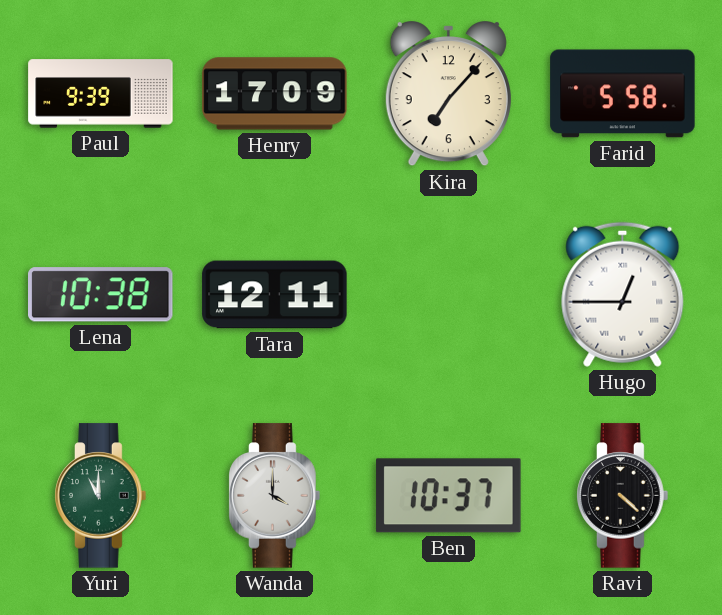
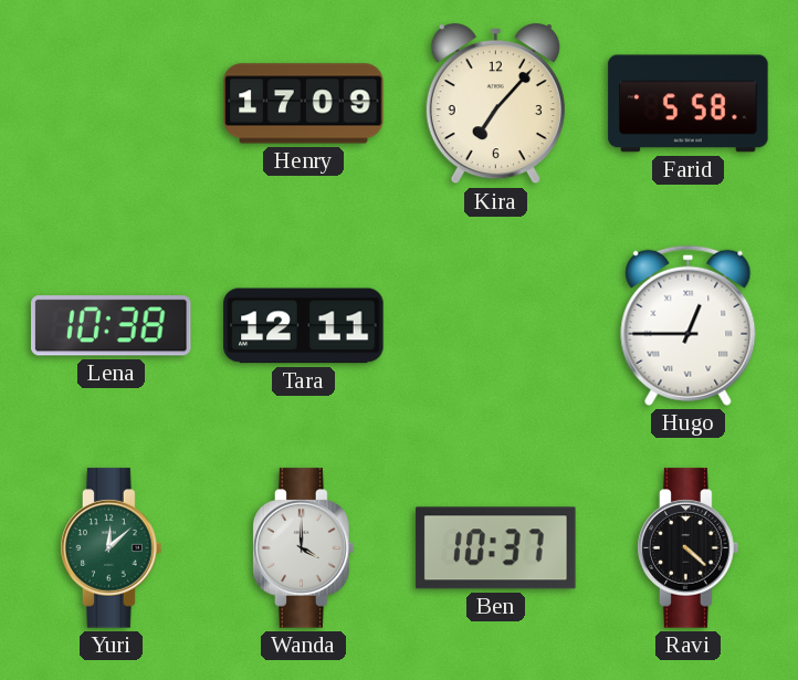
Paul: 9:39 -> none
Yuri: 11:00 -> 12:08
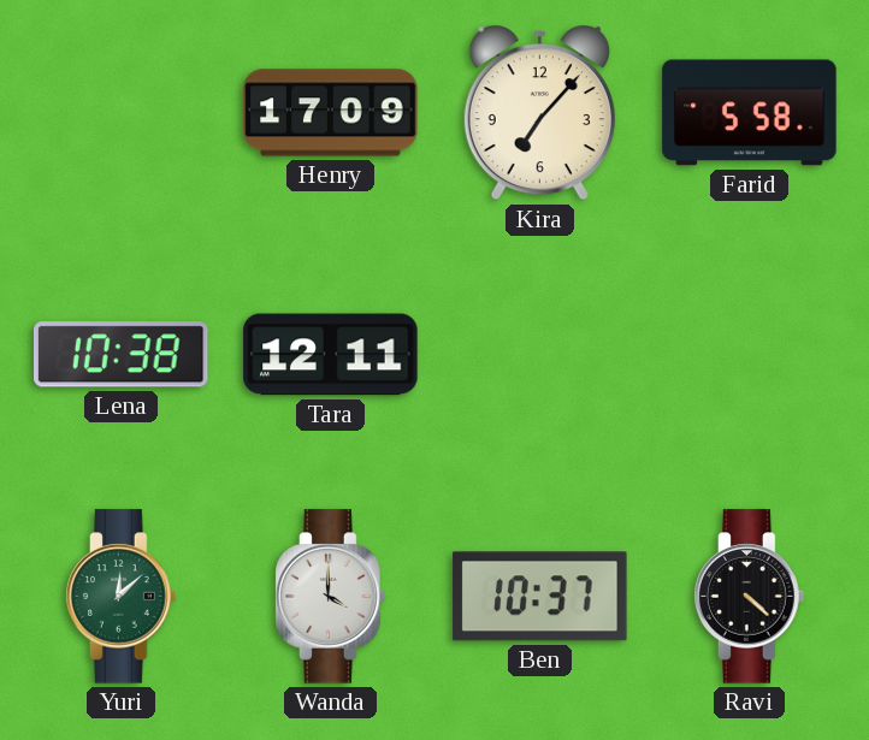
Hugo: 12:45 -> none
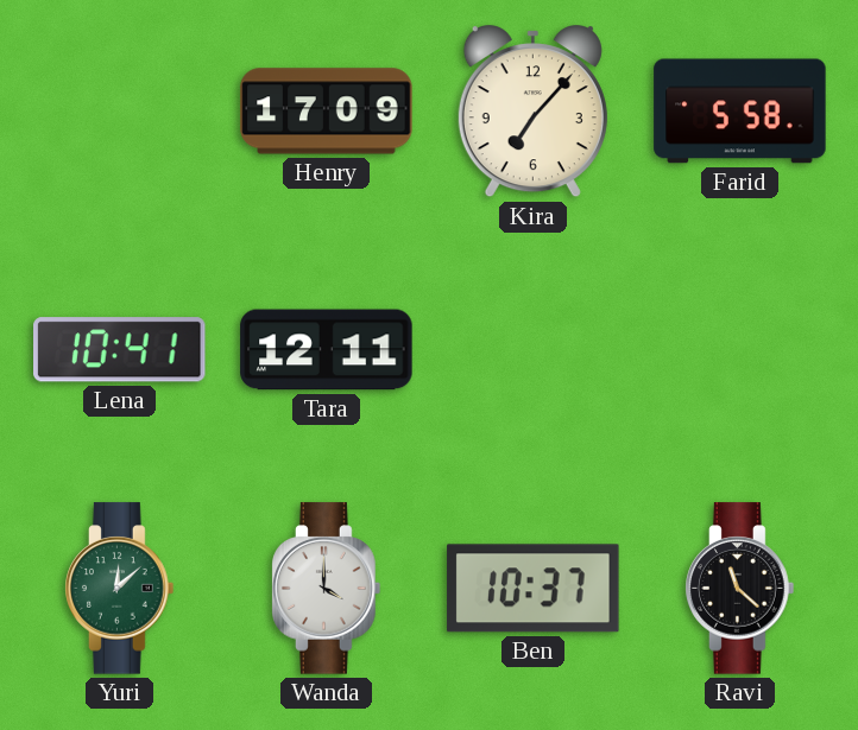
Lena: 10:38 -> 10:41
Ravi: 4:22 -> 11:22
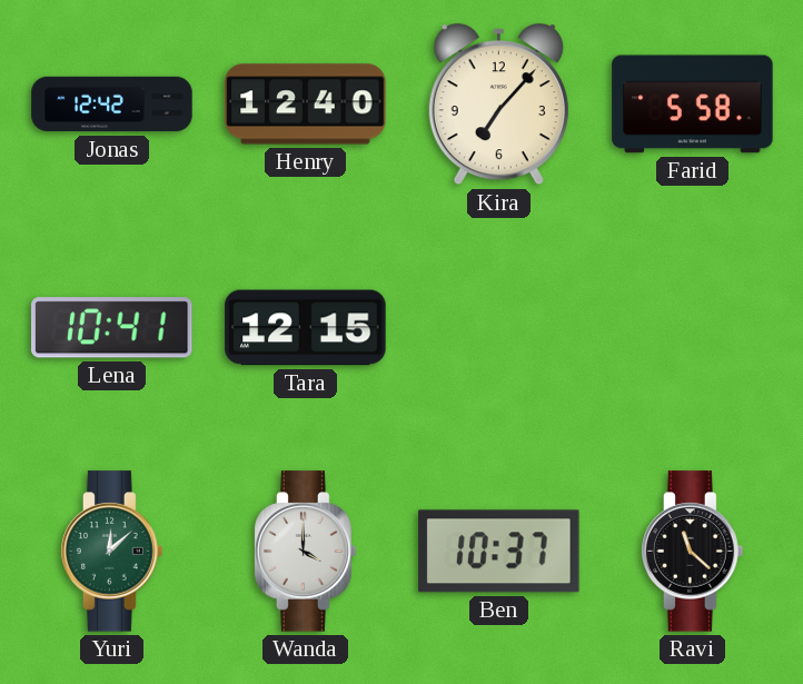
Jonas: none -> 12:42
Henry: 17:09 -> 12:40
Tara: 12:11 -> 12:15
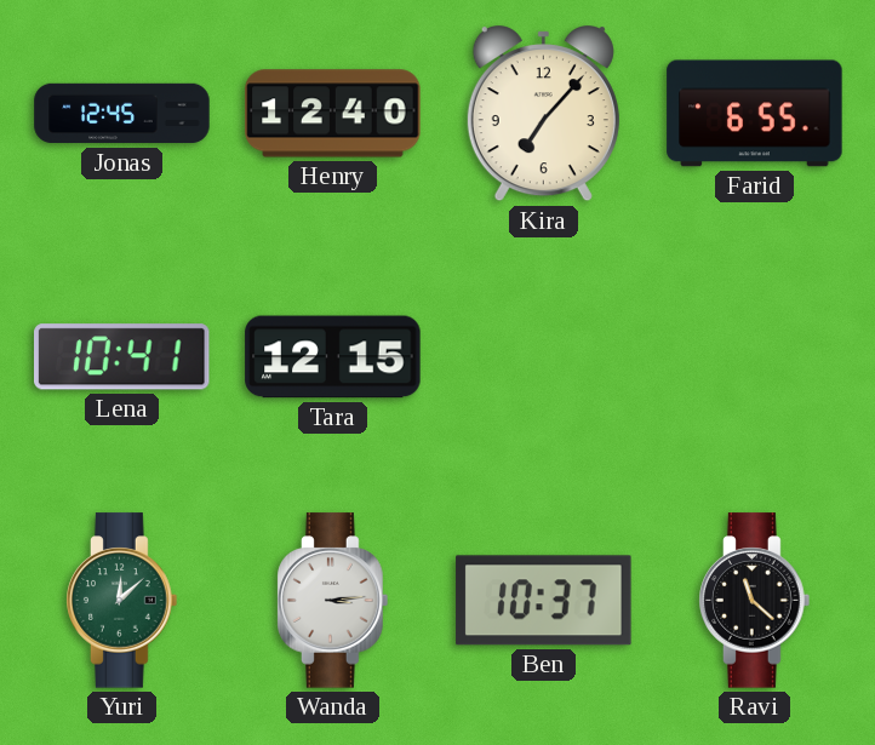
Jonas: 12:42 -> 12:45
Farid: 5:58 -> 6:55
Wanda: 4:00 -> 3:14
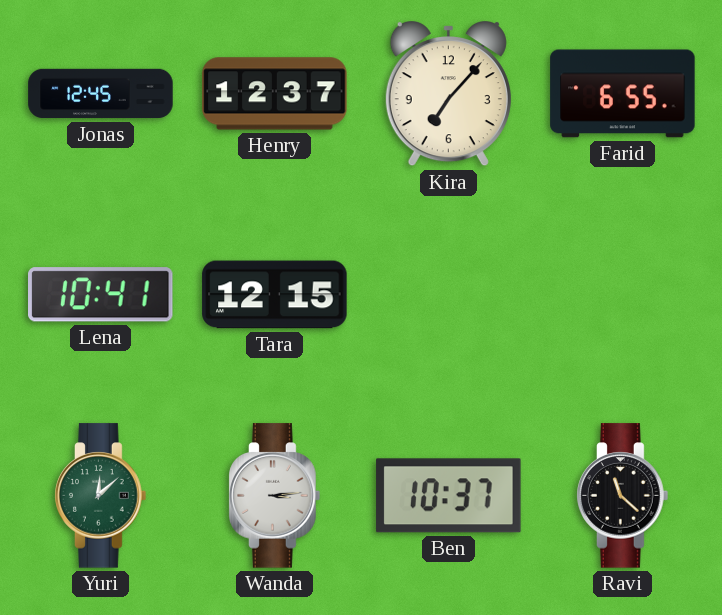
Henry: 12:40 -> 12:37
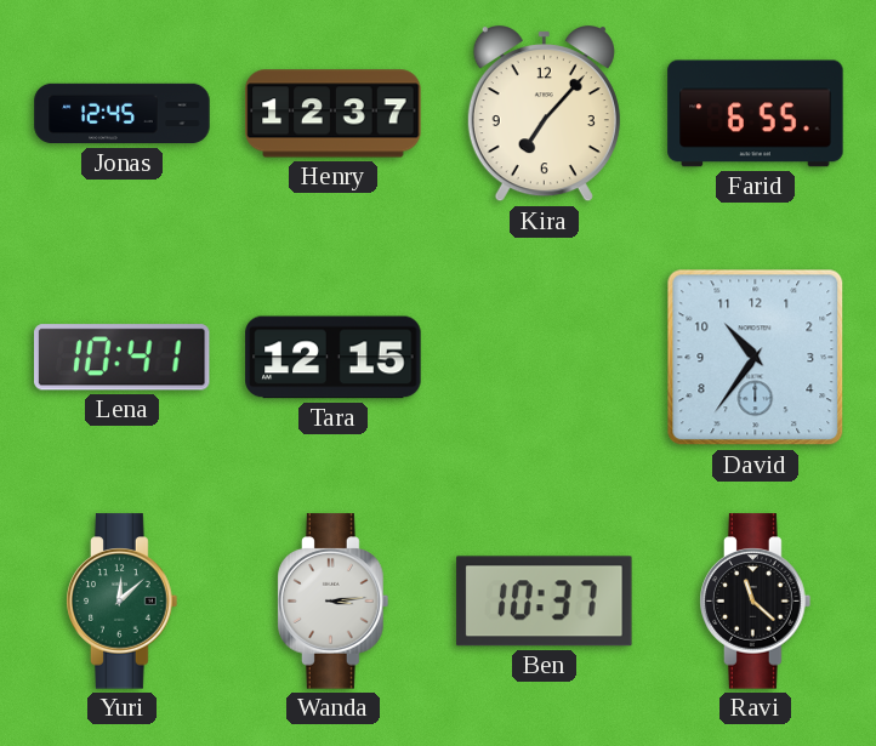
David: none -> 10:36
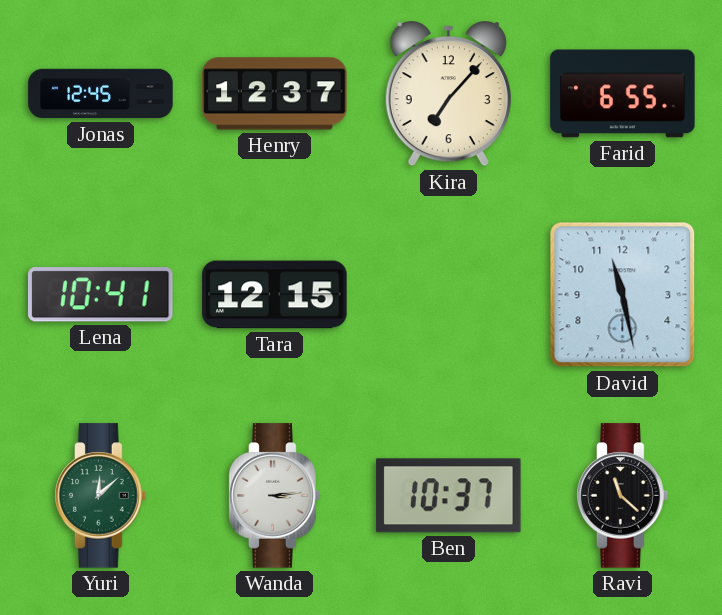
David: 10:36 -> 11:28
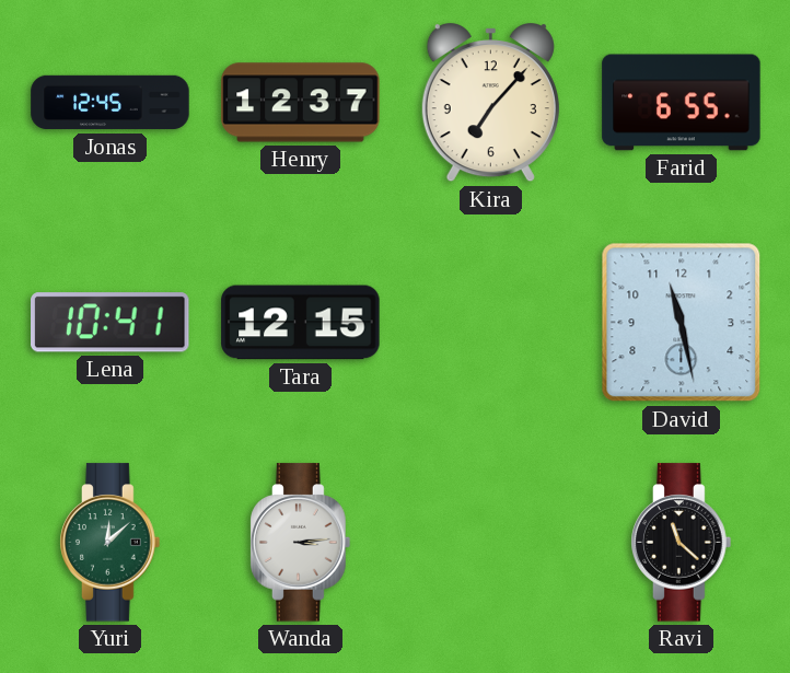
Ben: 10:37 -> none
